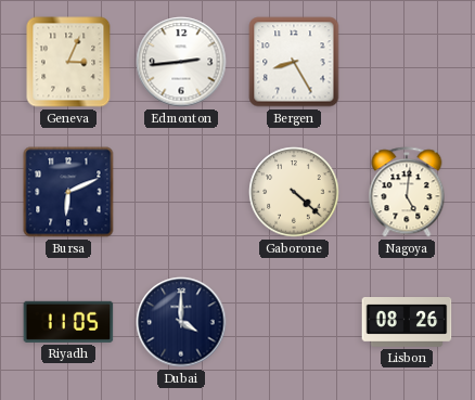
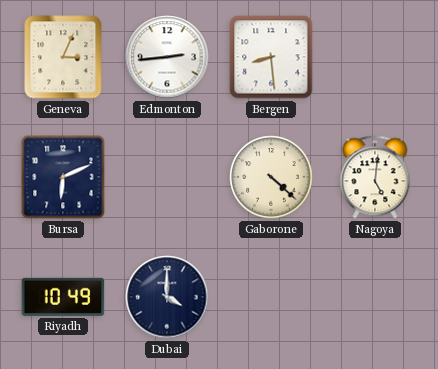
Bergen: 8:25 -> 8:29
Riyadh: 11:05 -> 10:49
Lisbon: 08:26 -> none
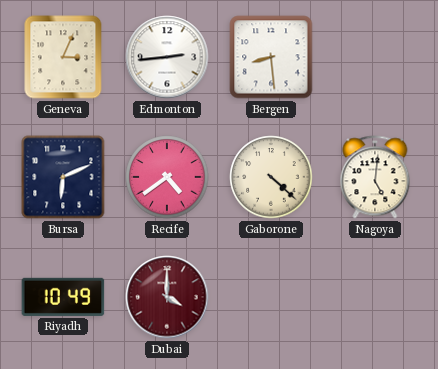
Recife: none -> 4:39
Dubai dial: navy -> burgundy
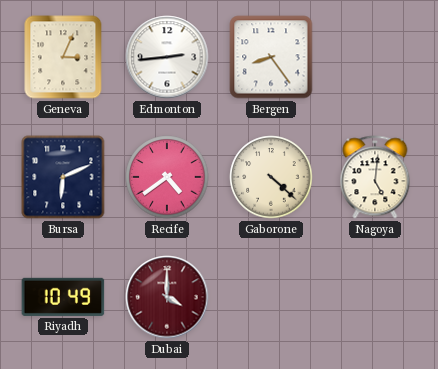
Bergen: 8:29 -> 8:24
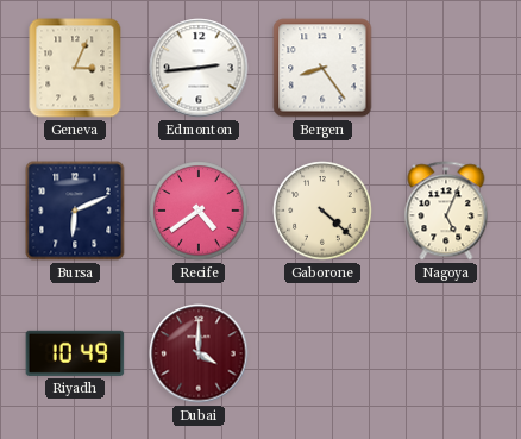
Nagoya: 5:01 -> 5:04
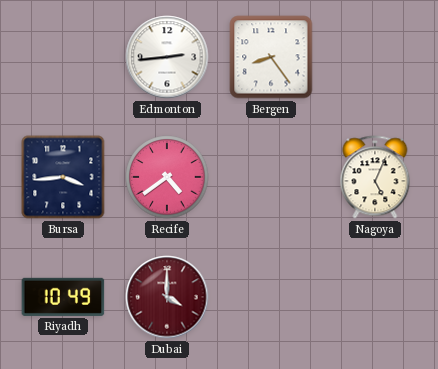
Geneva: 3:04 -> none
Bursa: 6:11 -> 3:44
Gaborone: 4:22 -> none
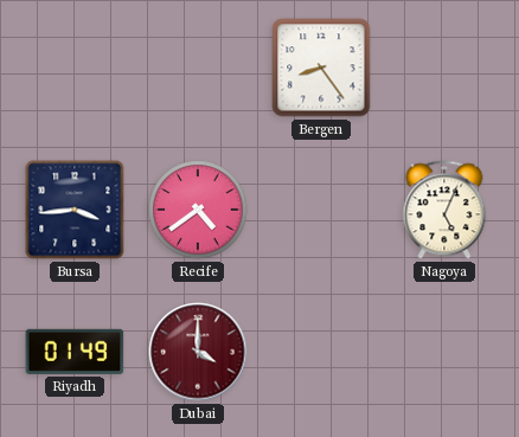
Edmonton: 2:44 -> none
Riyadh: 10:49 -> 01:49
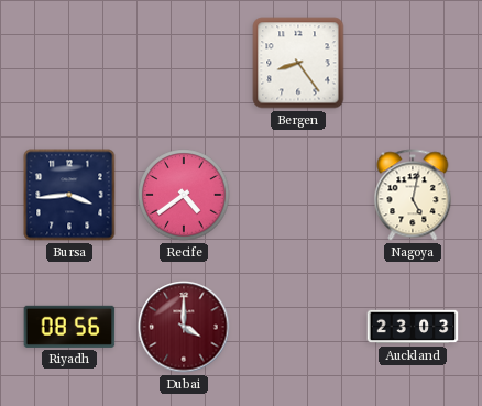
Nagoya: 5:04 -> 5:02
Riyadh: 01:49 -> 08:56
Auckland: none -> 23:03
